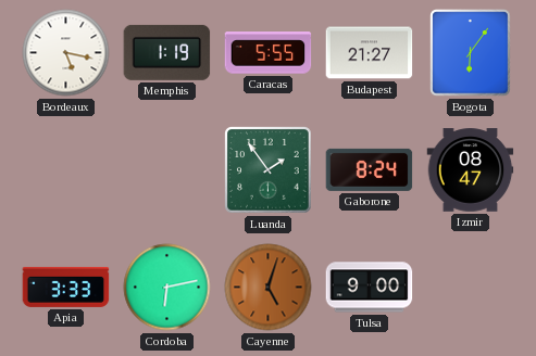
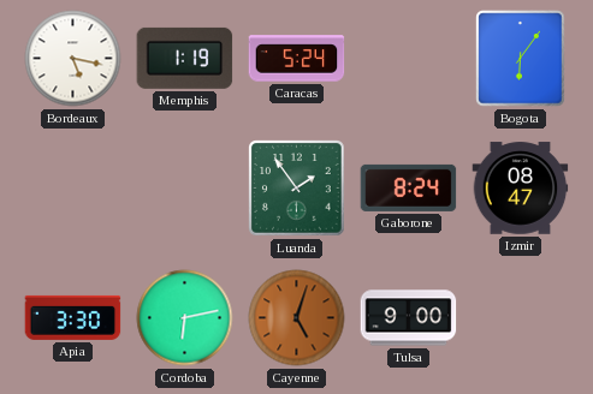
Caracas: 5:55 -> 5:24
Budapest: 21:27 -> none
Apia: 3:33 -> 3:30
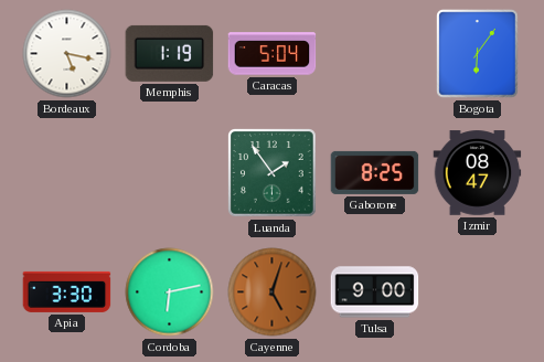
Caracas: 5:24 -> 5:04
Gaborone: 8:24 -> 8:25
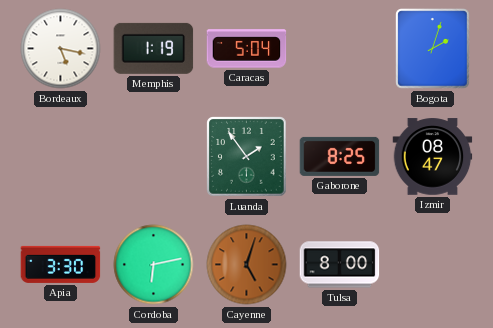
Bogota: 6:06 -> 2:03
Tulsa: 9:00 -> 8:00
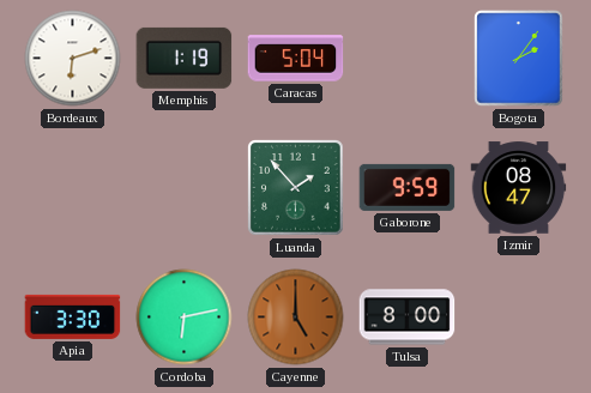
Bordeaux: 5:17 -> 6:12
Bogota: 2:03 -> 2:06
Luanda: 1:54 -> 1:53
Gaborone: 8:25 -> 9:59
Cayenne: 5:03 -> 5:00
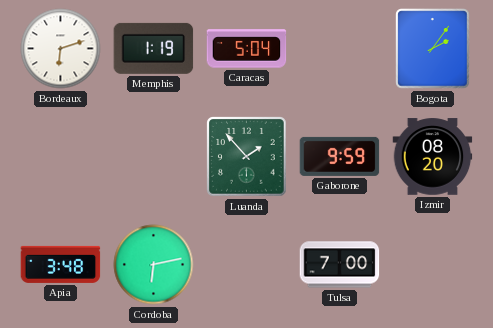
Izmir: 08:47 -> 08:20
Apia: 3:30 -> 3:48
Cayenne: 5:00 -> none
Tulsa: 8:00 -> 7:00
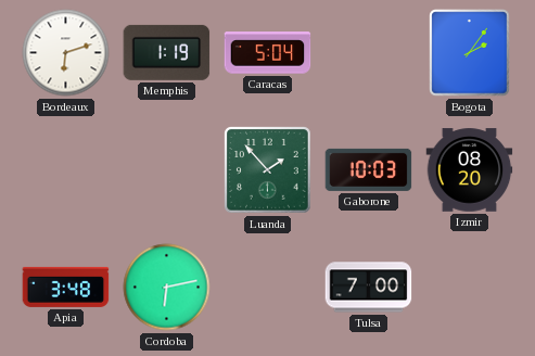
Gaborone: 9:59 -> 10:03
